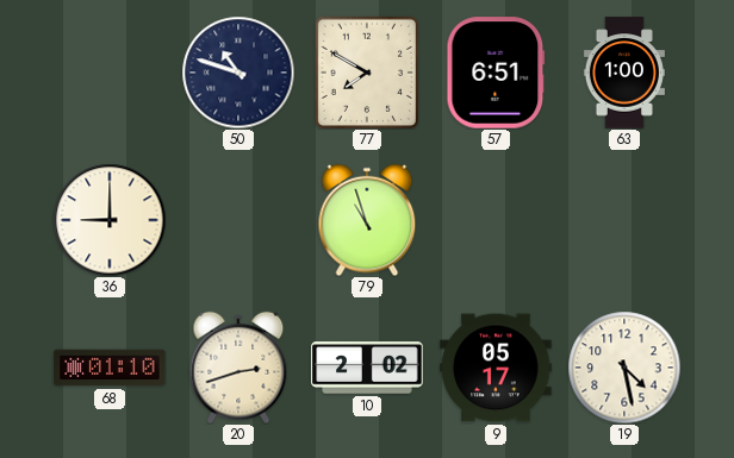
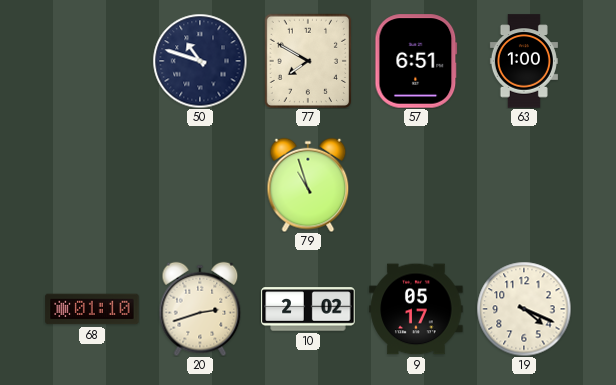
36: 9:00 -> none
19: 4:28 -> 4:19
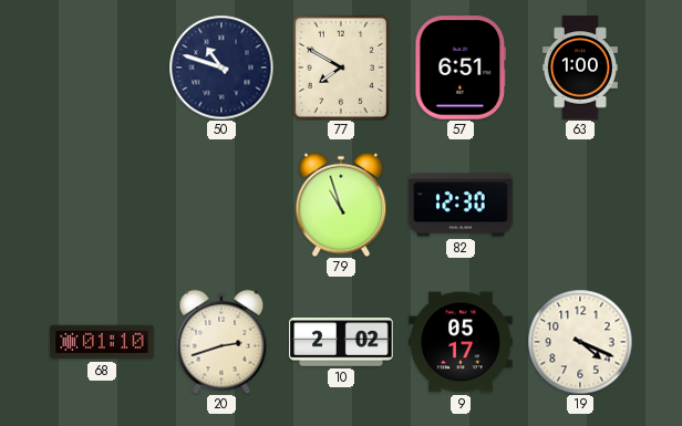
82: none -> 12:30
